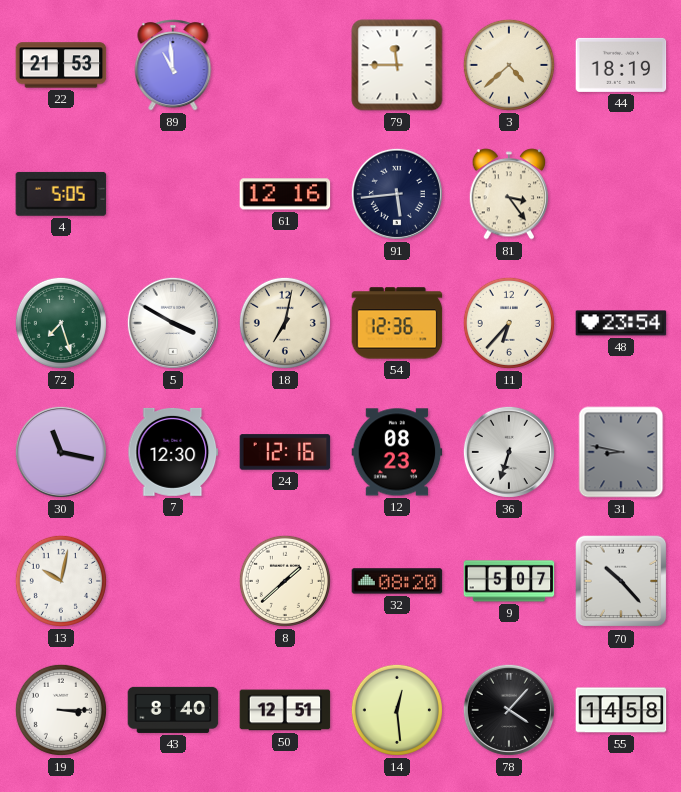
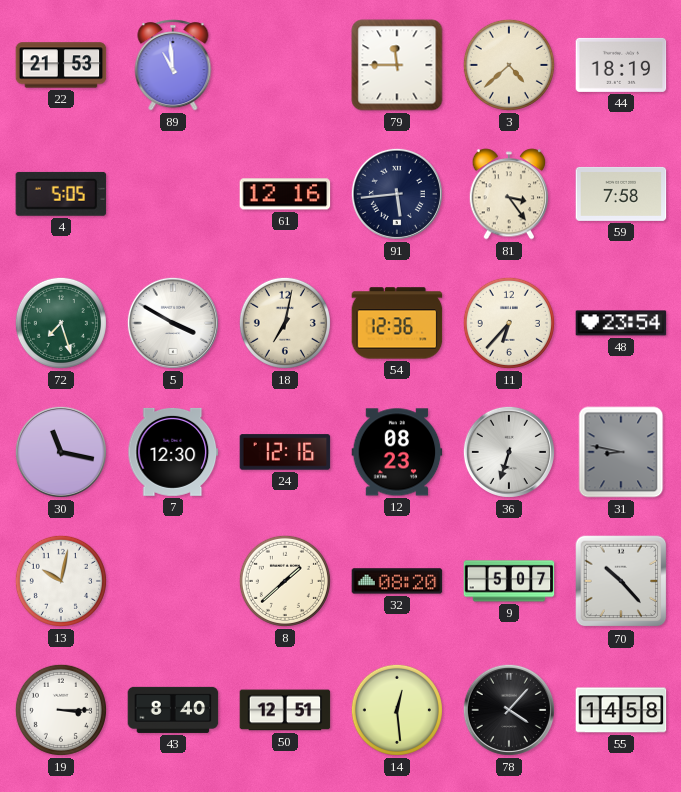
59: none -> 7:58
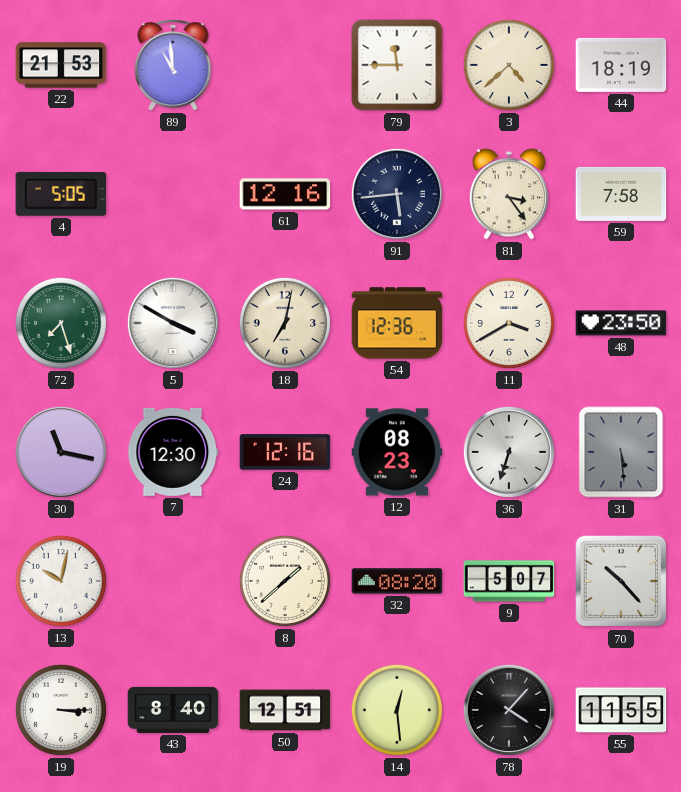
11: 6:37 -> 3:40
48: 23:54 -> 23:50
31: 8:47 -> 5:29
55: 14:58 -> 11:55
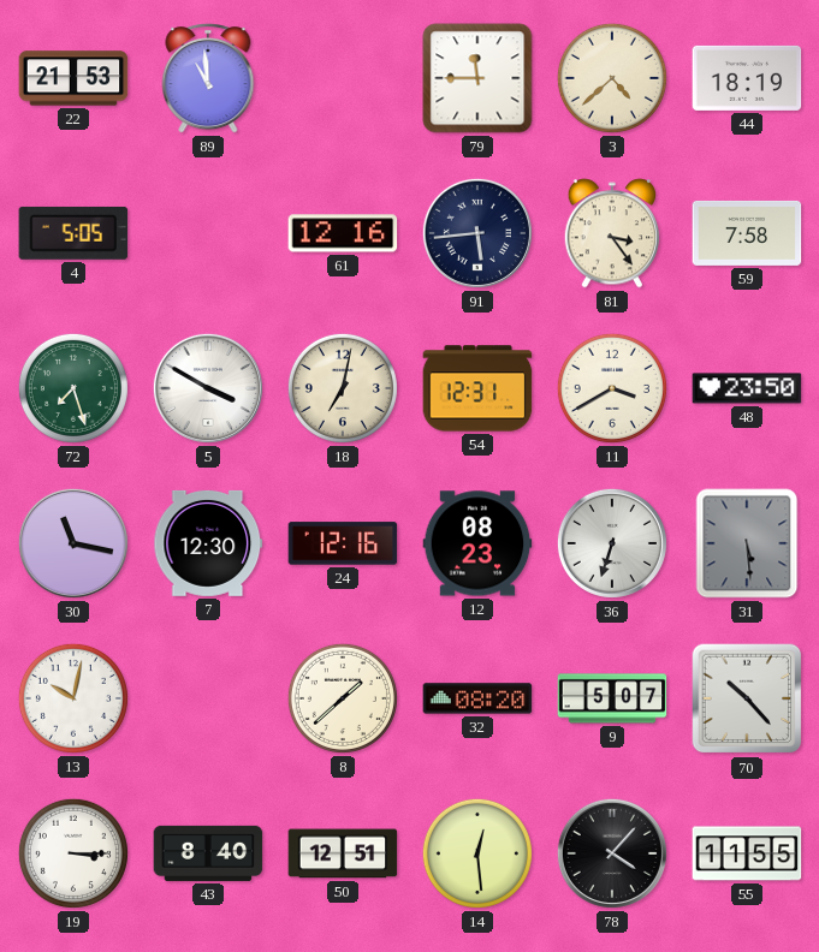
54: 12:36 -> 12:31
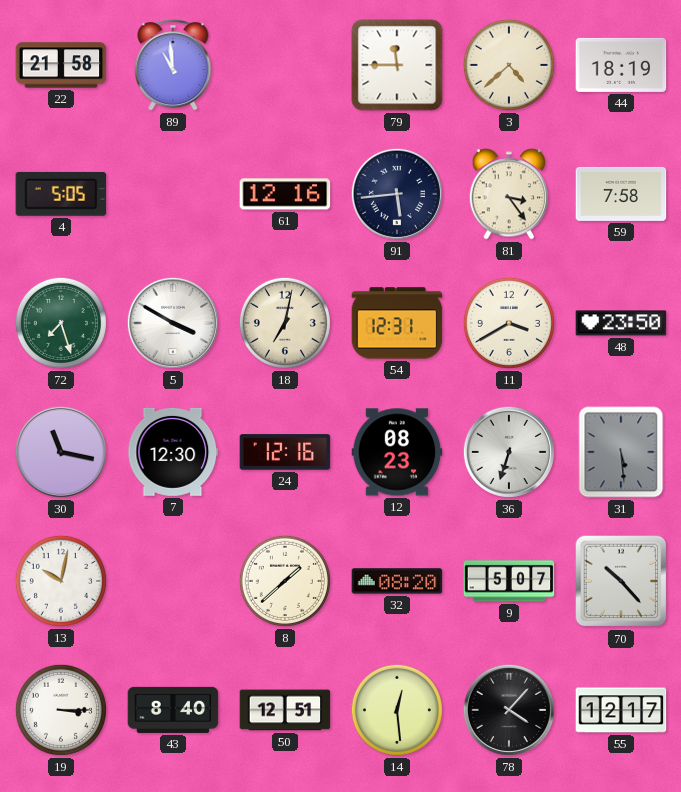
22: 21:53 -> 21:58
55: 11:55 -> 12:17
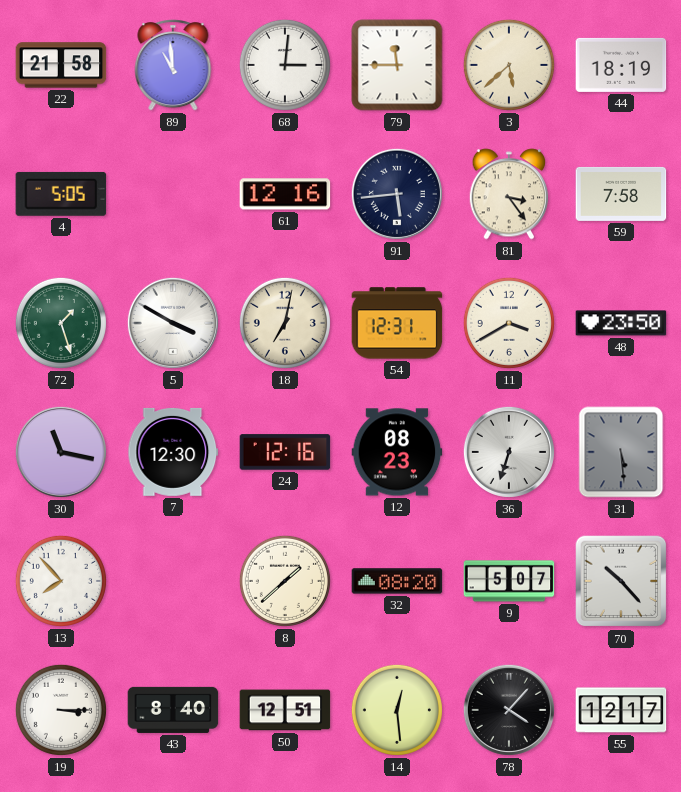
68: none -> 3:01
3: 4:38 -> 5:38
72: 7:27 -> 1:27
13: 10:02 -> 7:53
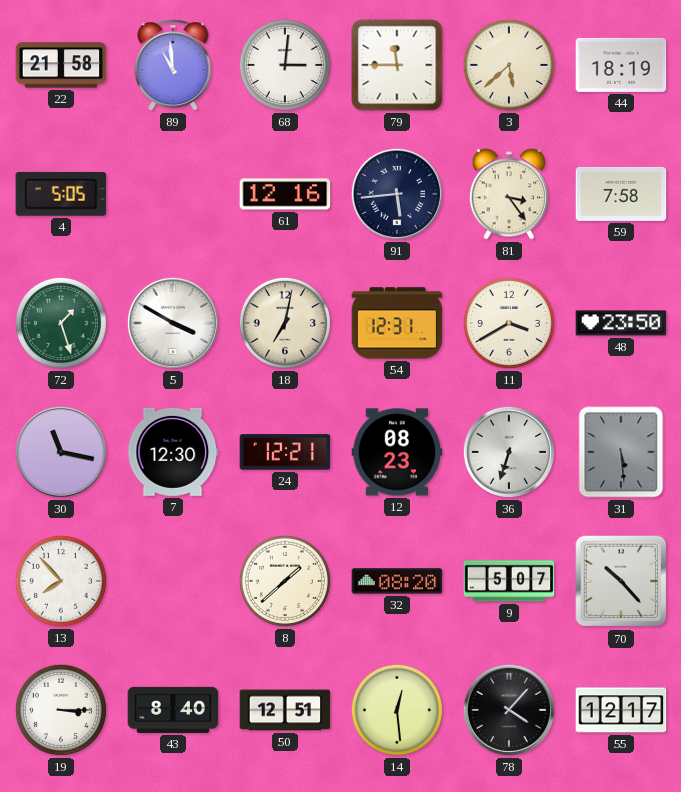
24: 12:16 -> 12:21
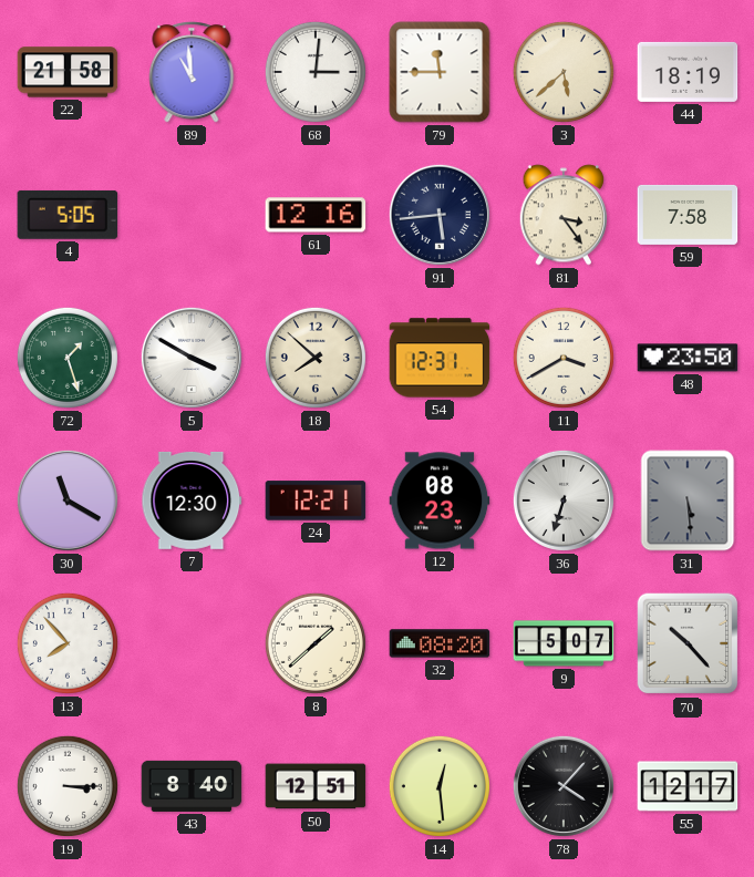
18: 7:02 -> 7:52
30: 11:17 -> 11:20
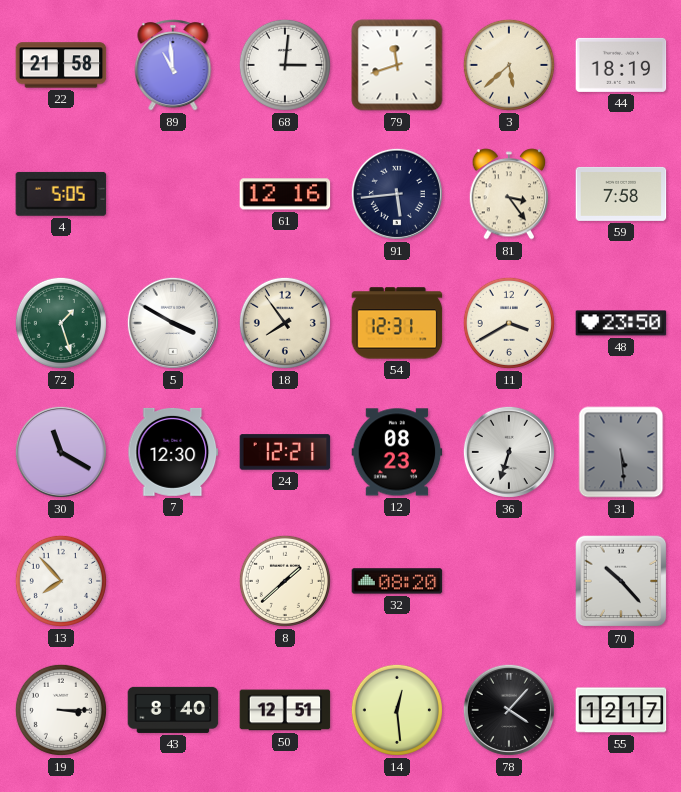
79: 11:45 -> 11:42
18: 7:52 -> 7:54
9: 5:07 -> none
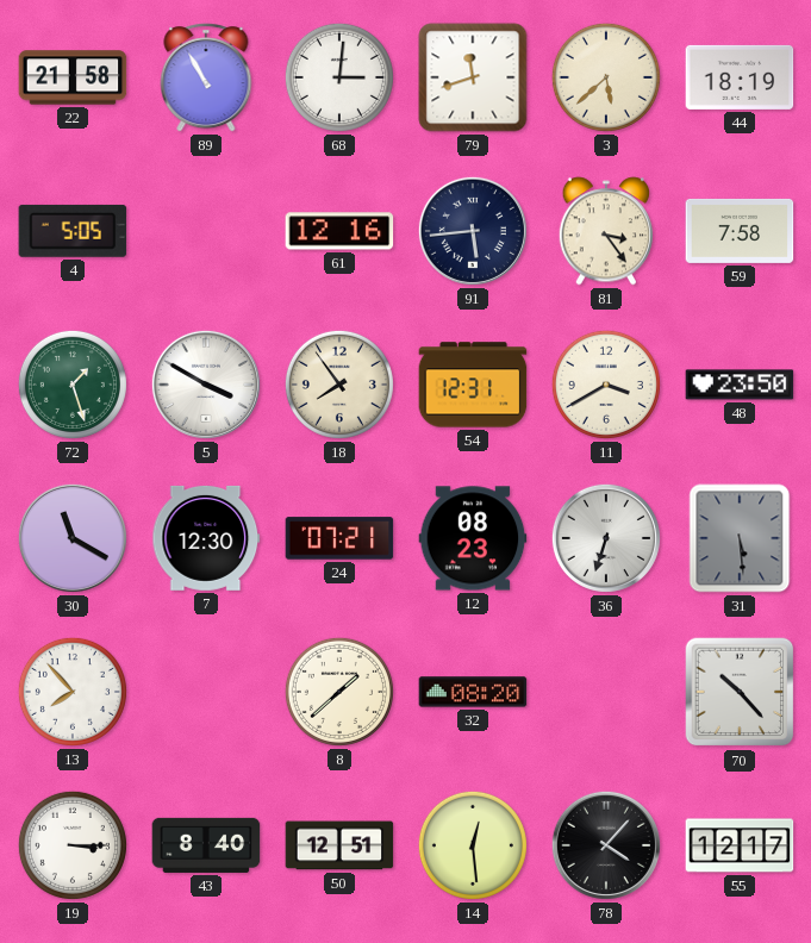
89: 10:59 -> 10:55
24: 12:21 -> 07:21
